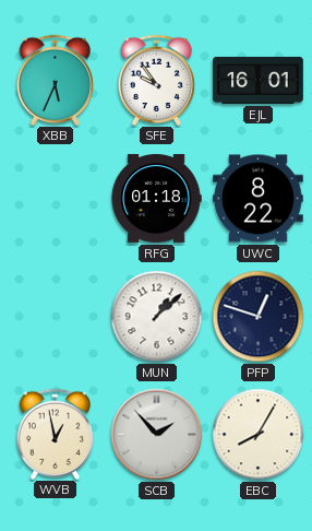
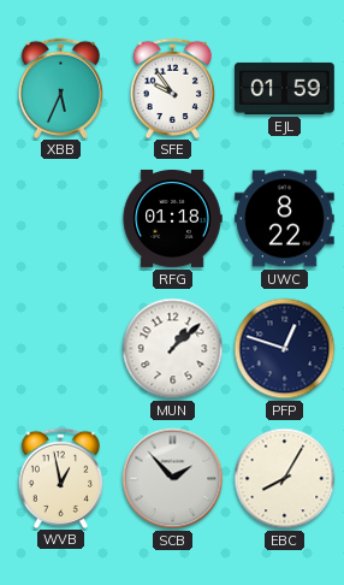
EJL: 16:01 -> 01:59
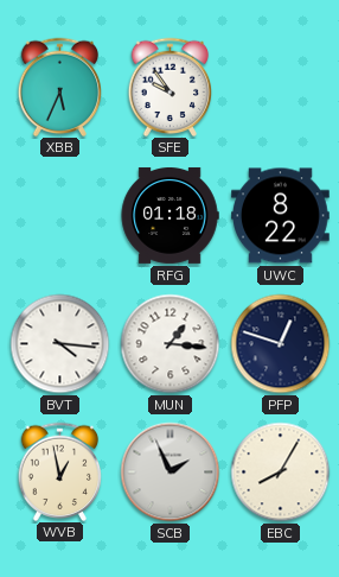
EJL: 01:59 -> none
BVT: none -> 4:16
MUN: 1:08 -> 1:16
SCB: 1:53 -> 1:56
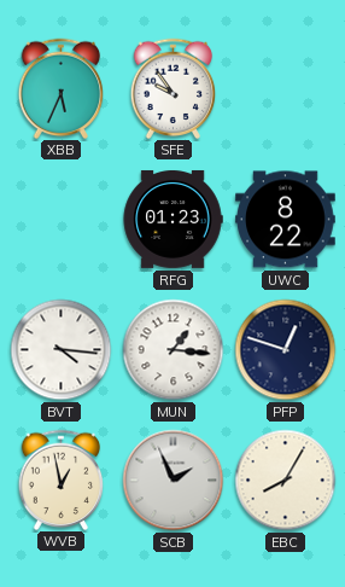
RFG: 01:18 -> 01:23
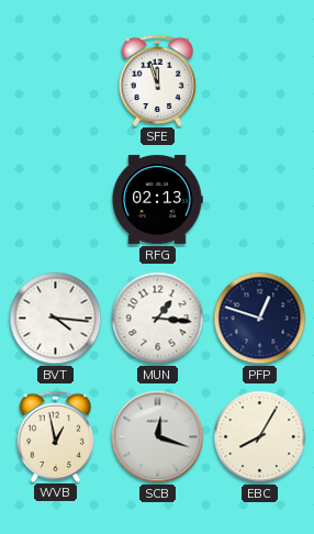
XBB: 5:34 -> none
SFE: 9:54 -> 11:57
RFG: 01:23 -> 02:13
UWC: 8:22 -> none
SCB: 1:56 -> 12:18
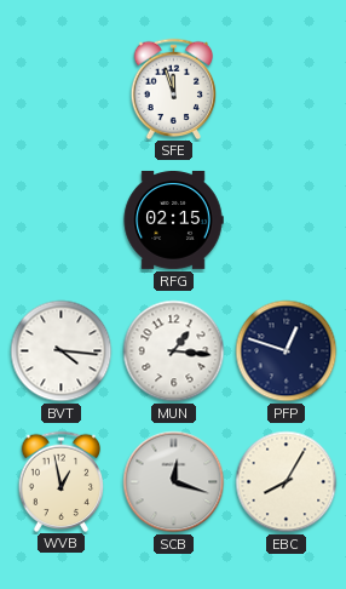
RFG: 02:13 -> 02:15
